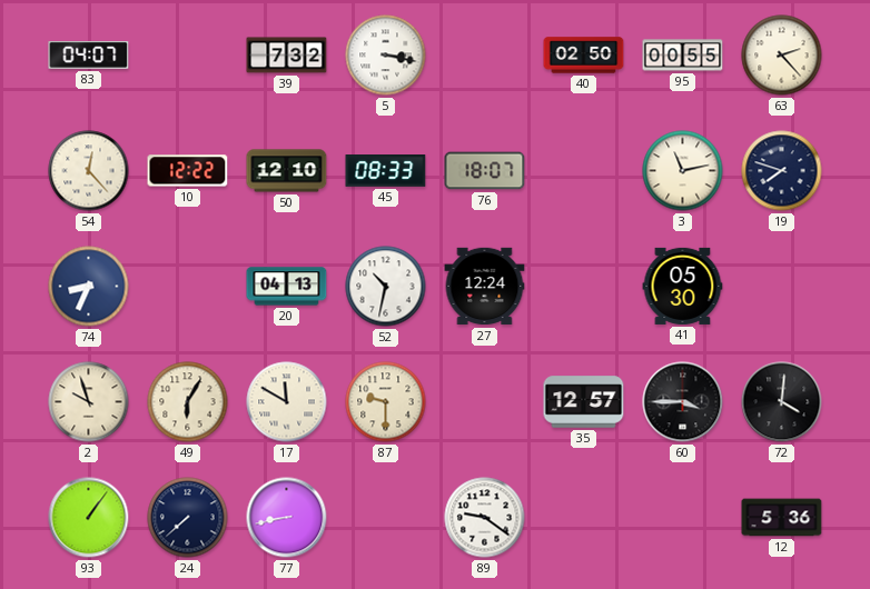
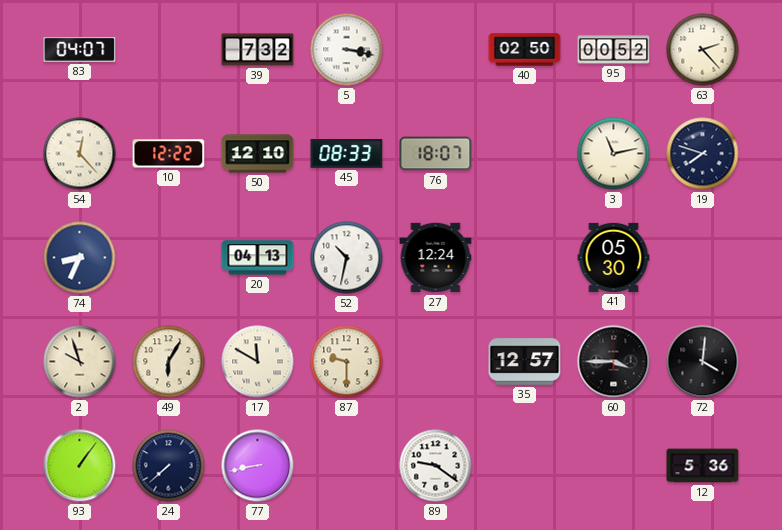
95: 00:55 -> 00:52
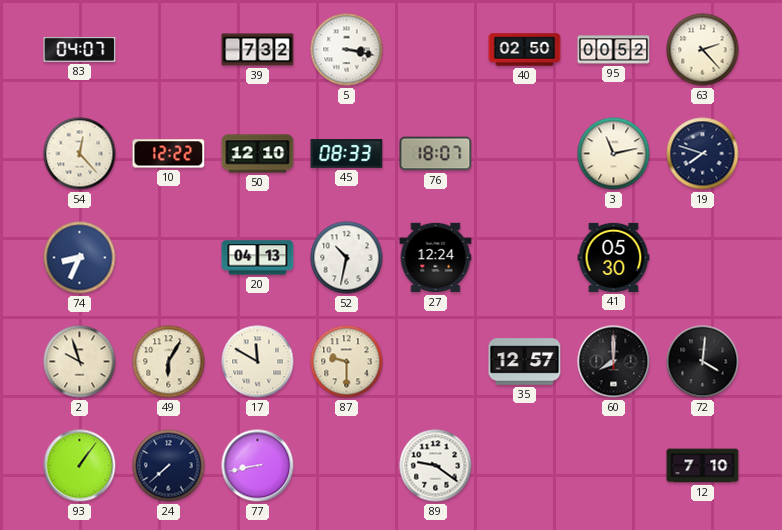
60: 3:45 -> 8:00
12: 5:36 -> 7:10
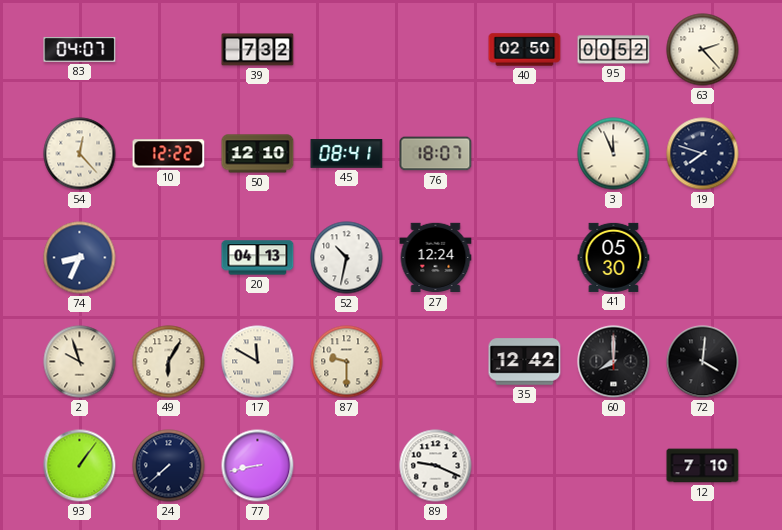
5: 3:17 -> none
45: 08:33 -> 08:41
3: 11:13 -> 11:56
35: 12:57 -> 12:42
89: 9:21 -> 9:19
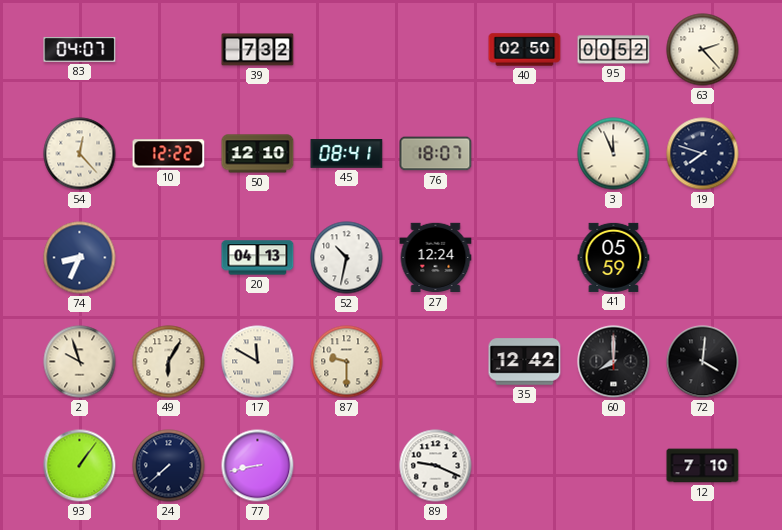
41: 05:30 -> 05:59
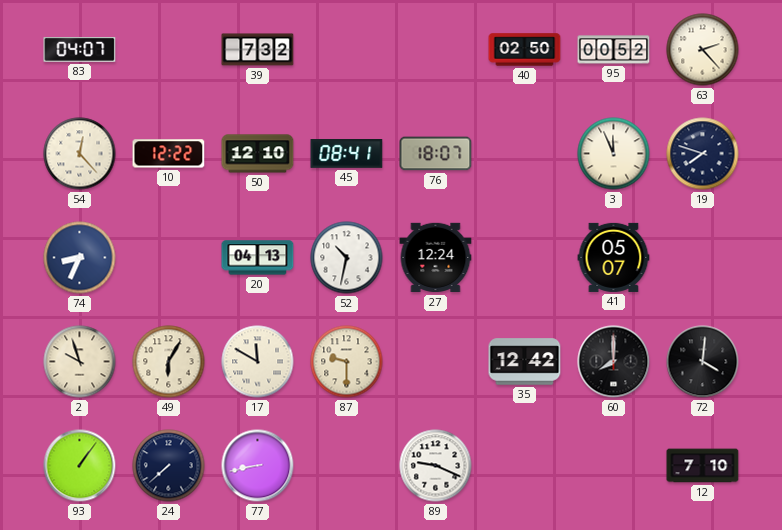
41: 05:59 -> 05:07
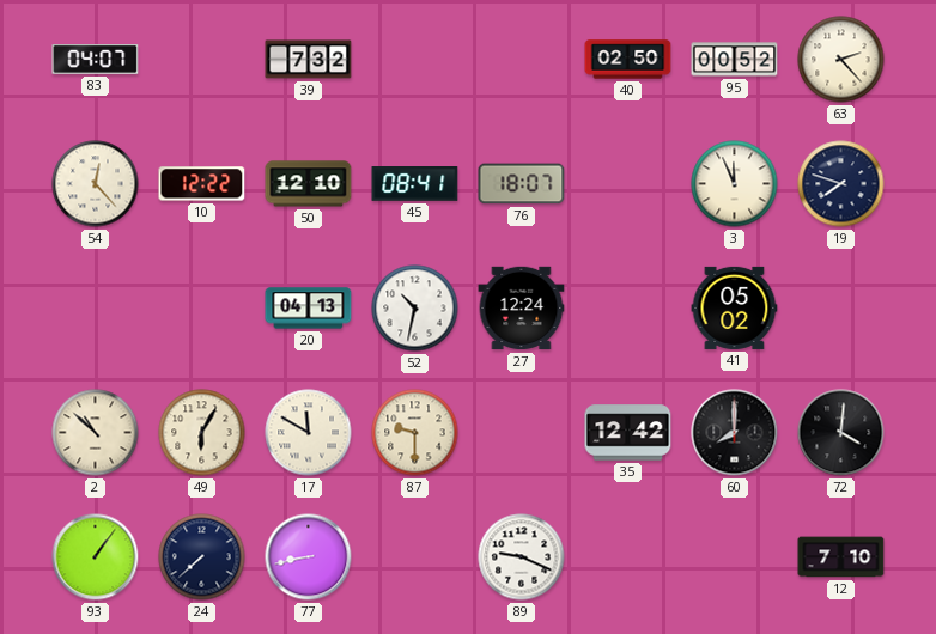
74: 8:34 -> none
41: 05:07 -> 05:02
2: 9:57 -> 10:52
